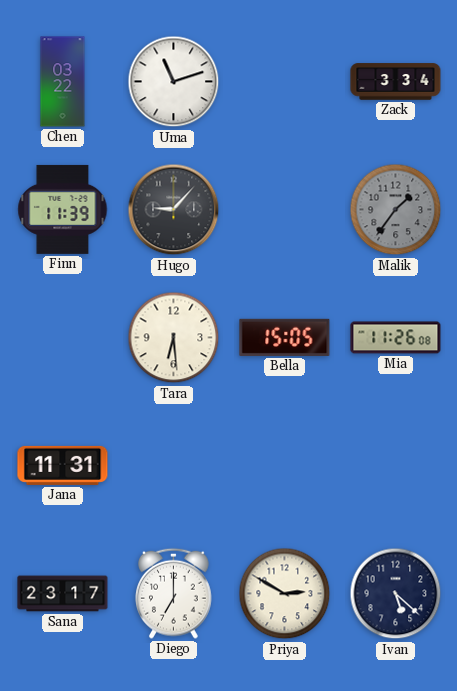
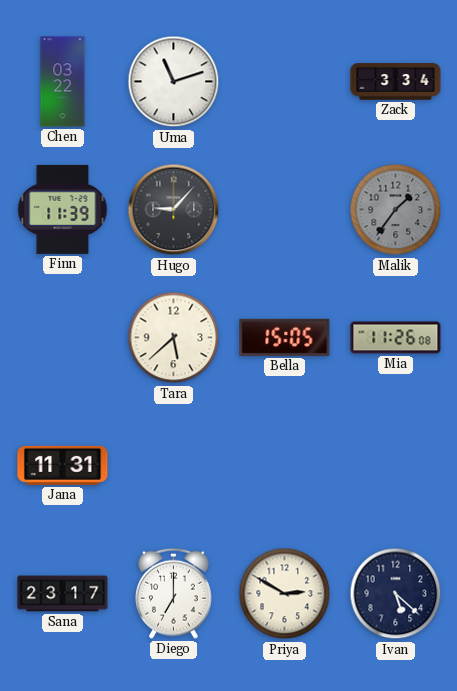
Tara: 6:29 -> 5:38
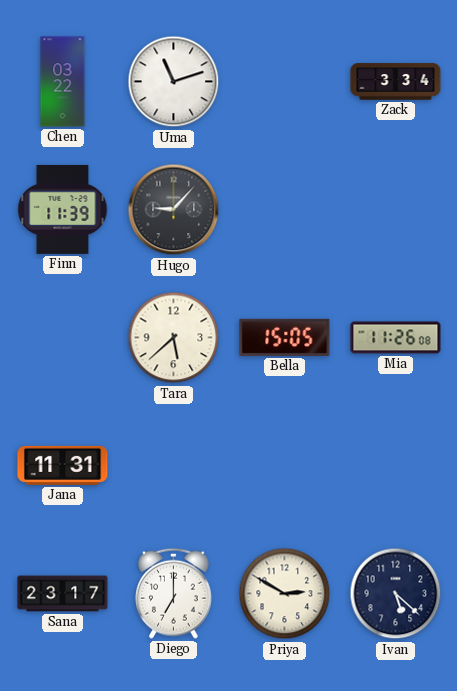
Malik: 1:36 -> none
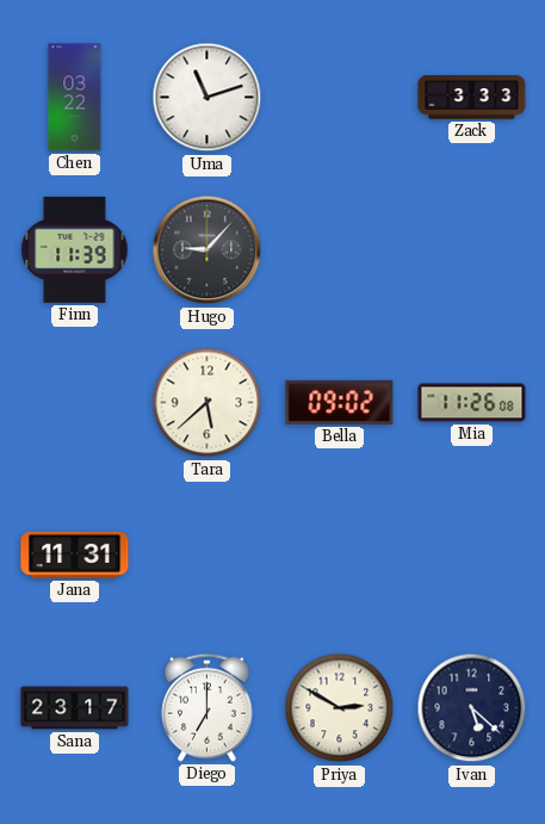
Zack: 3:34 -> 3:33
Bella: 15:05 -> 09:02
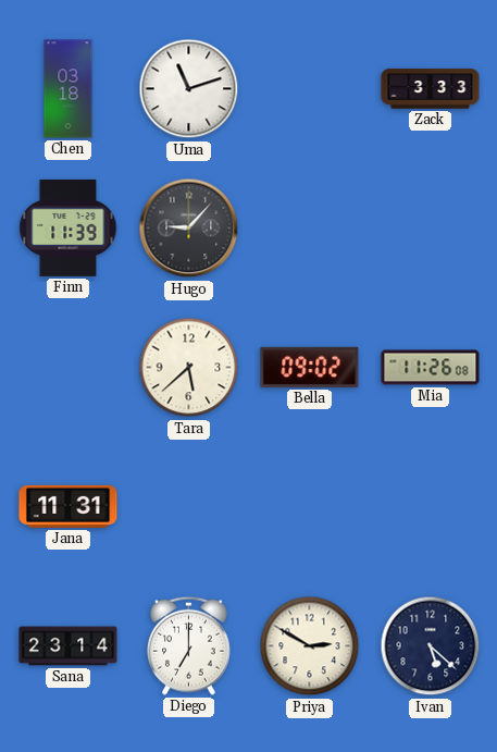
Chen: 03:22 -> 03:18
Sana: 23:17 -> 23:14
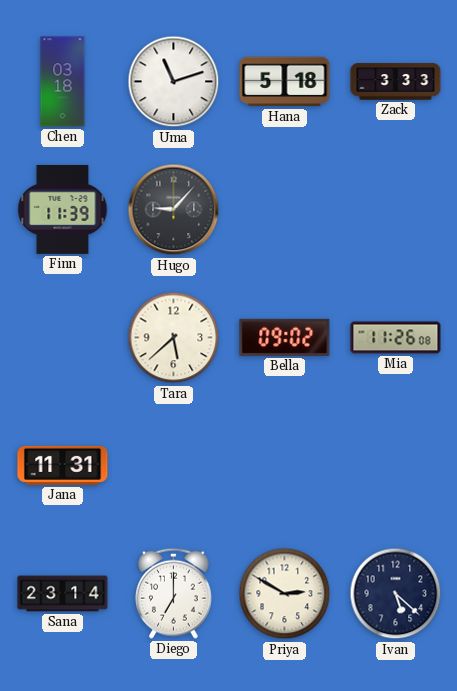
Hana: none -> 5:18
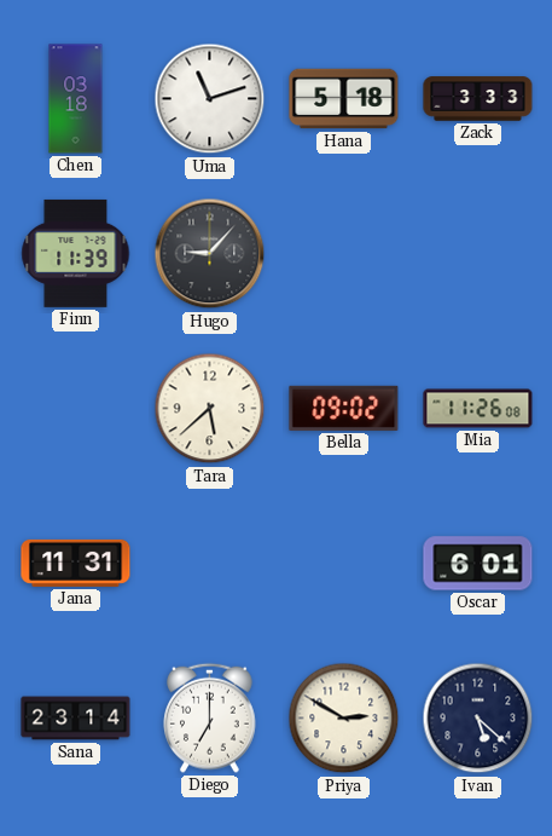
Oscar: none -> 6:01
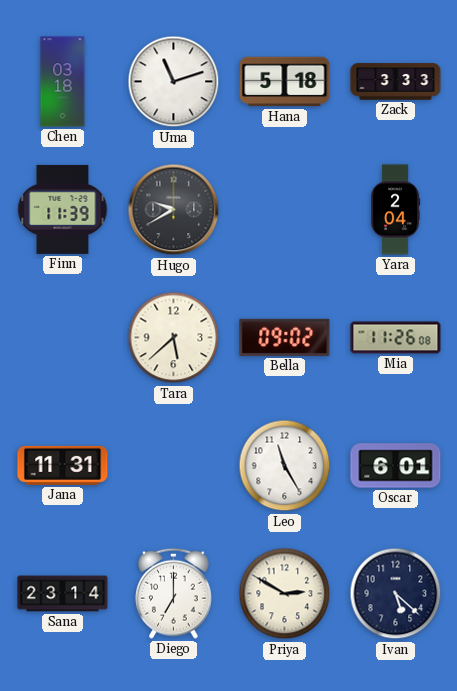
Hugo: 9:07 -> 9:40
Yara: none -> 2:04
Leo: none -> 11:25
